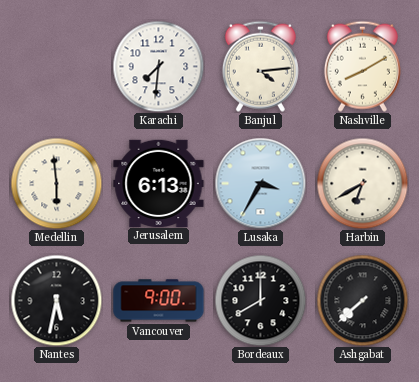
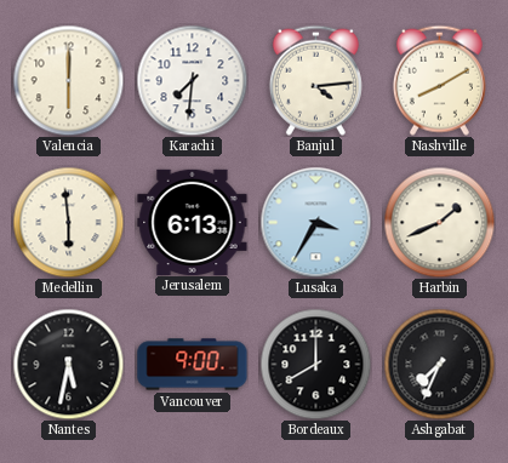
Valencia: none -> 6:00
Harbin: 6:40 -> 1:41
Ashgabat: 7:38 -> 7:34
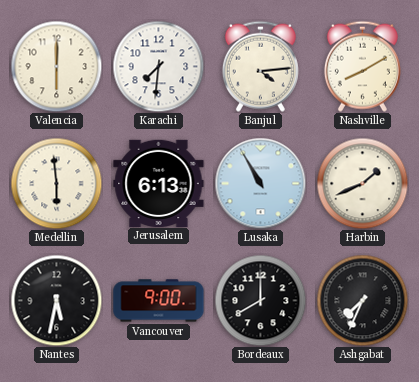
Lusaka: 3:35 -> 10:55
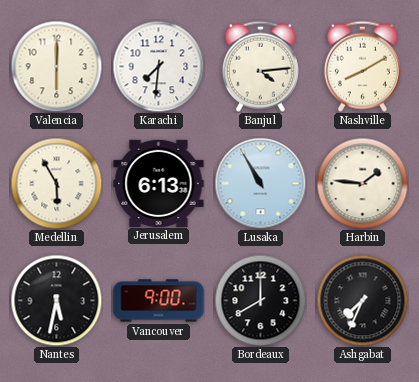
Medellin: 5:59 -> 5:55
Harbin: 1:41 -> 1:46
